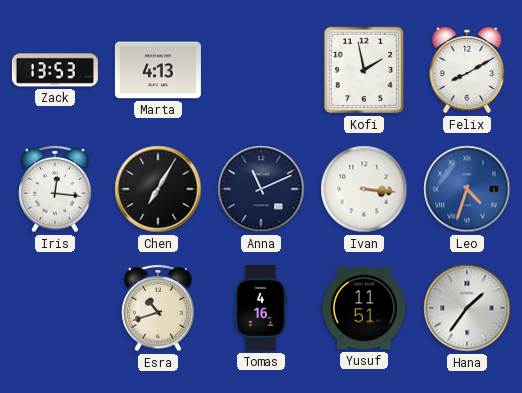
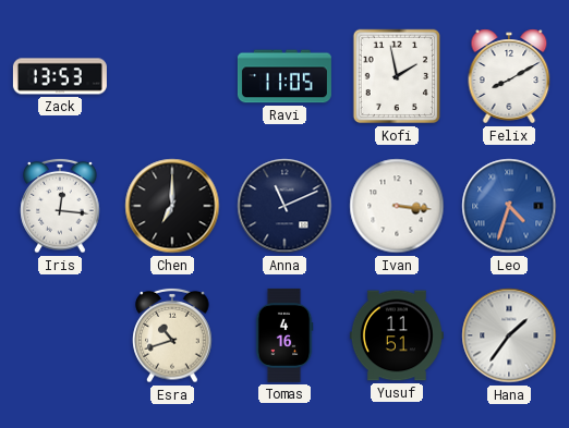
Marta: 4:13 -> none
Ravi: none -> 11:05
Chen: 7:05 -> 7:00
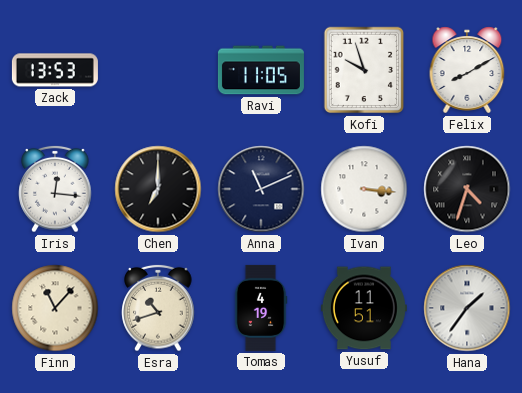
Kofi: 1:58 -> 9:57
Leo dial: blue -> black
Finn: none -> 11:07
Tomas: 4:16 -> 4:19
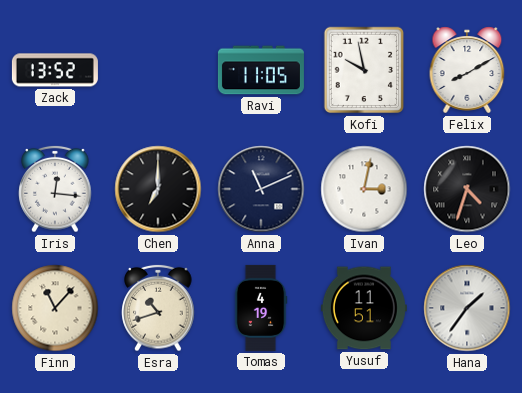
Zack: 13:53 -> 13:52
Kofi: 9:57 -> 9:58
Ivan: 3:16 -> 3:02
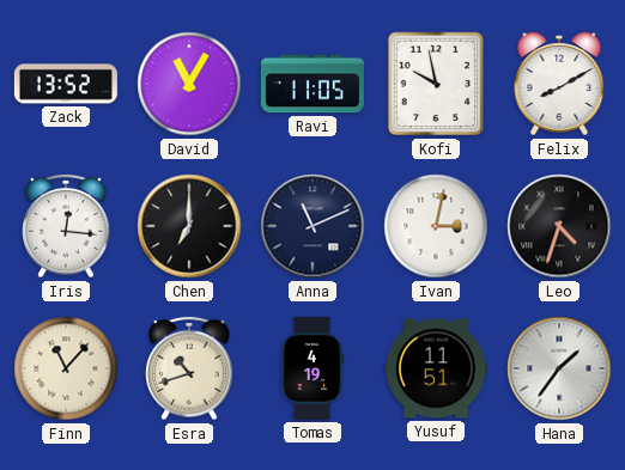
David: none -> 11:05
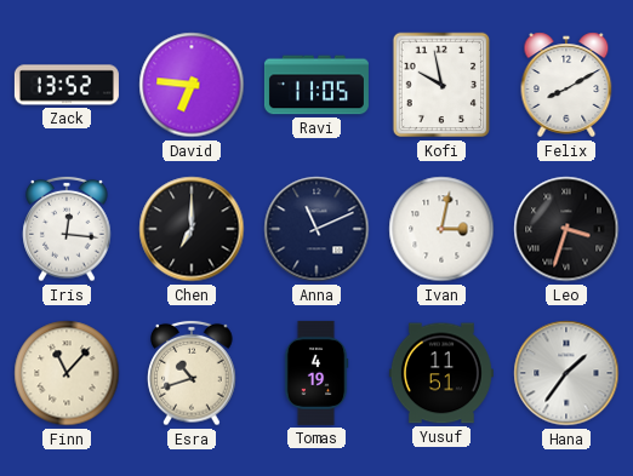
David: 11:05 -> 6:46
Leo: 4:33 -> 3:33
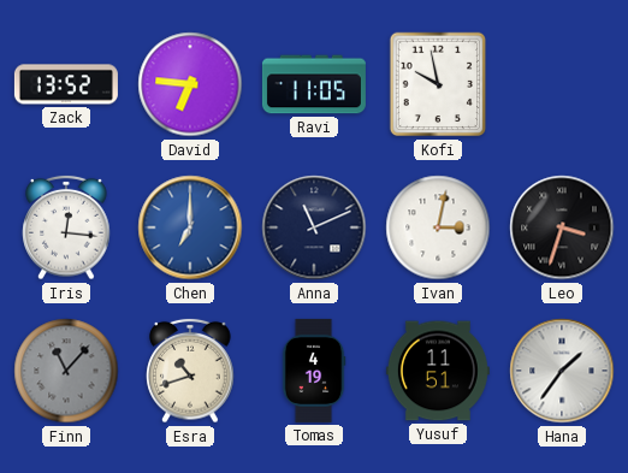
Felix: 8:10 -> none
Chen dial: black -> blue
Finn dial: cream -> grey
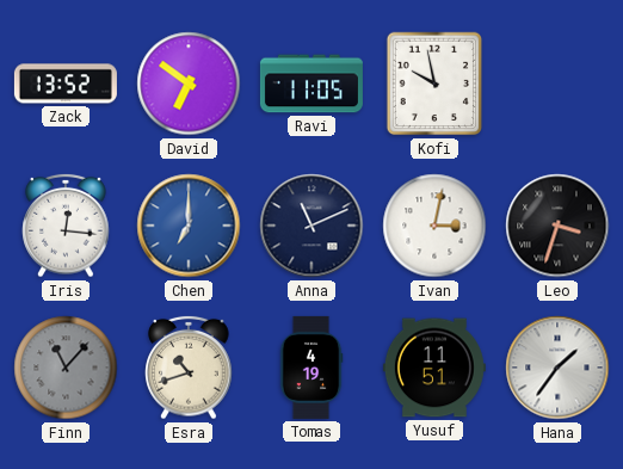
David: 6:46 -> 6:51
